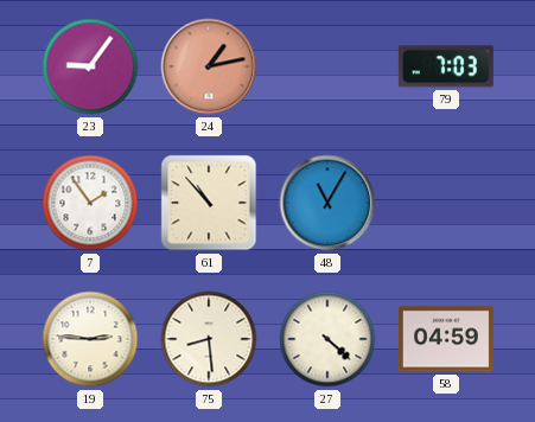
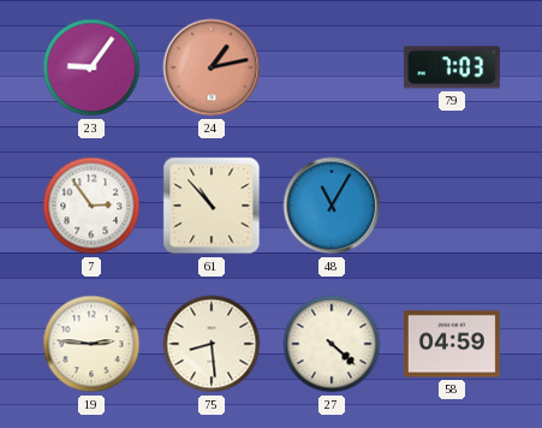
7: 1:54 -> 2:54
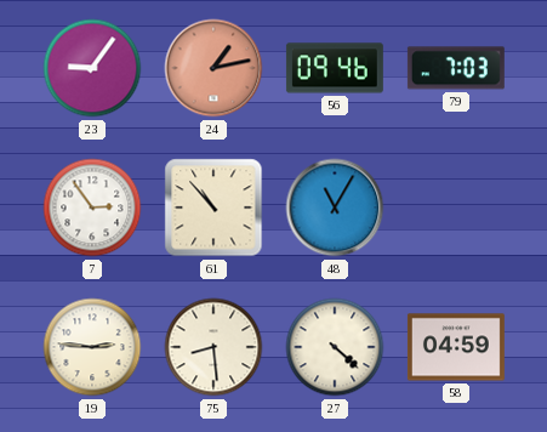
56: none -> 09:46
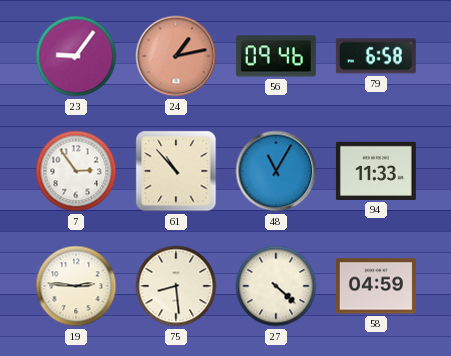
79: 7:03 -> 6:58
94: none -> 11:33
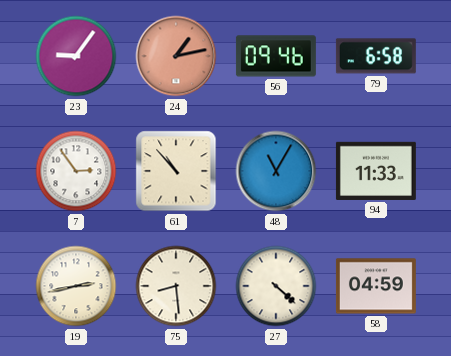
19: 2:46 -> 2:43
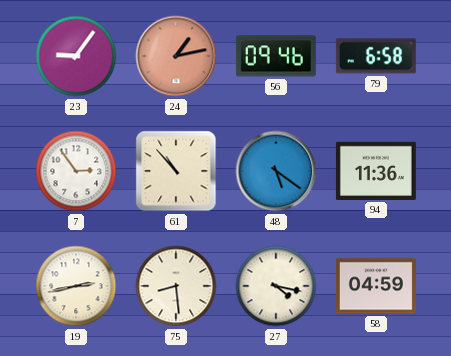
48: 11:05 -> 5:21
94: 11:33 -> 11:36
27: 4:22 -> 4:17
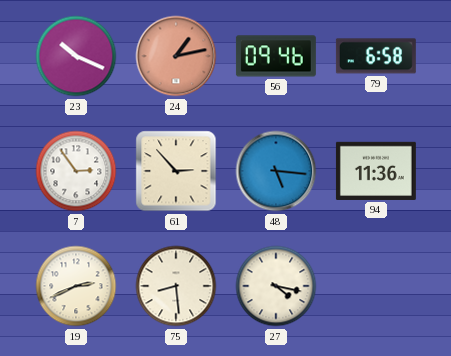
23: 9:06 -> 10:19
61: 10:53 -> 2:53
48: 5:21 -> 5:16
19: 2:43 -> 2:41
58: 04:59 -> none
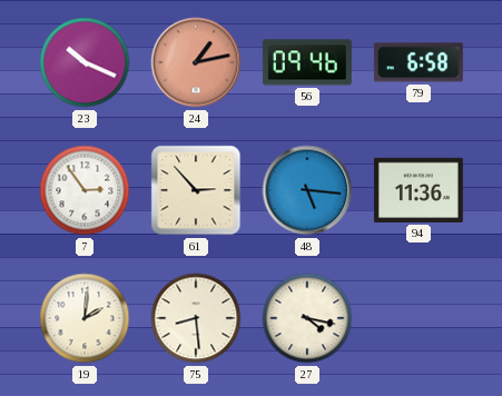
19: 2:41 -> 2:01
